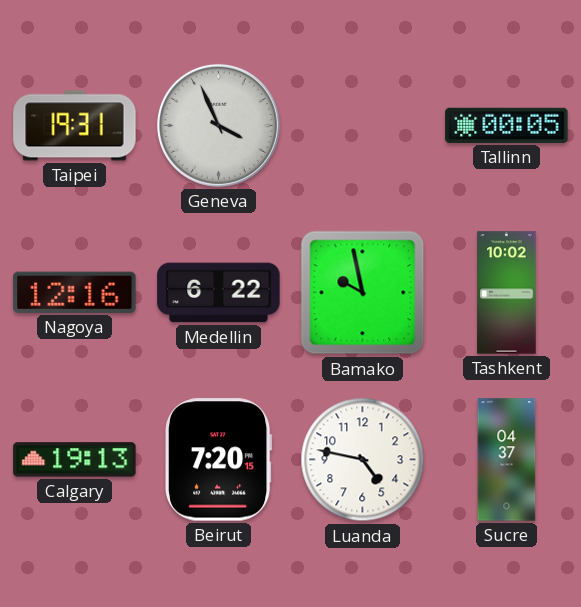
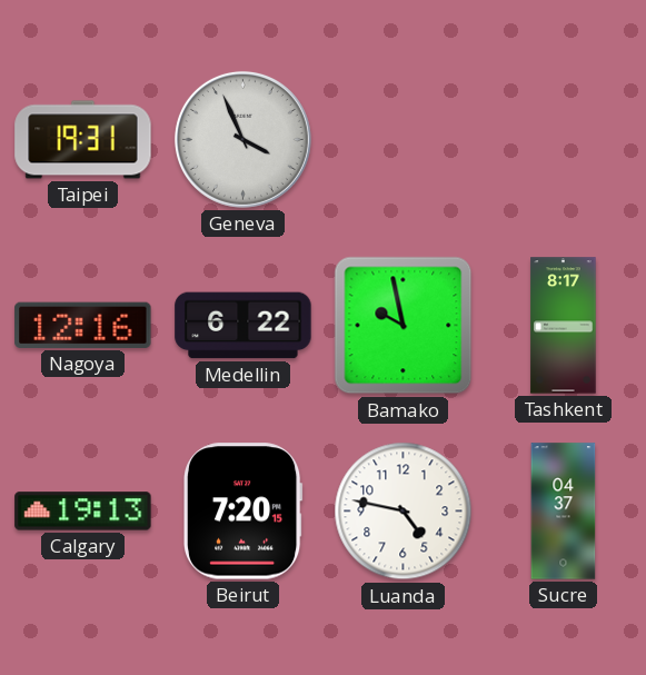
Tallinn: 00:05 -> none
Tashkent: 10:02 -> 8:17
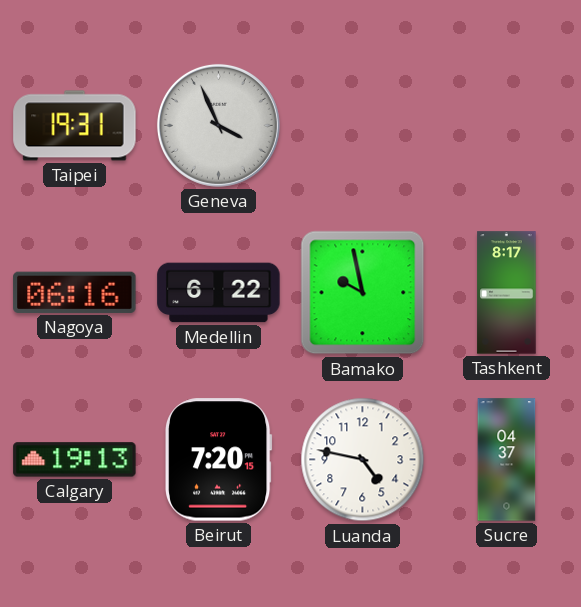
Nagoya: 12:16 -> 06:16
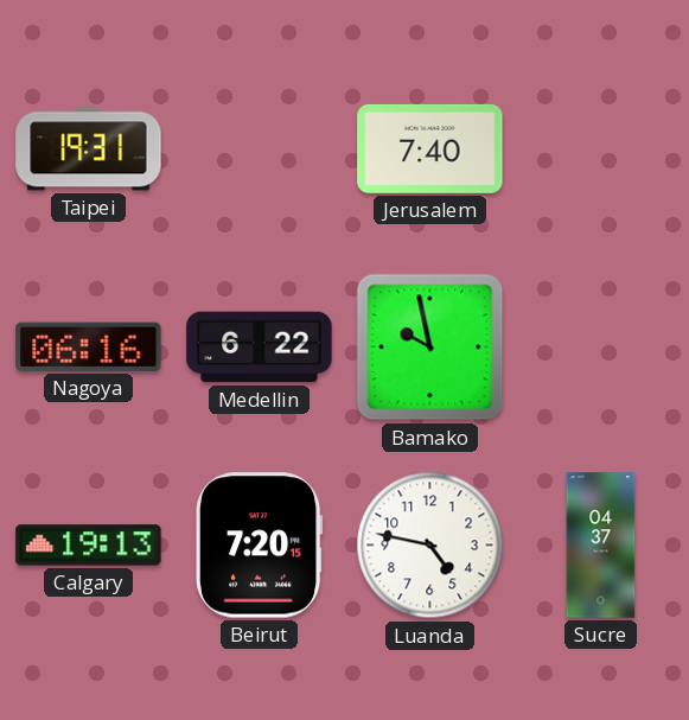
Geneva: 3:56 -> none
Jerusalem: none -> 7:40
Tashkent: 8:17 -> none
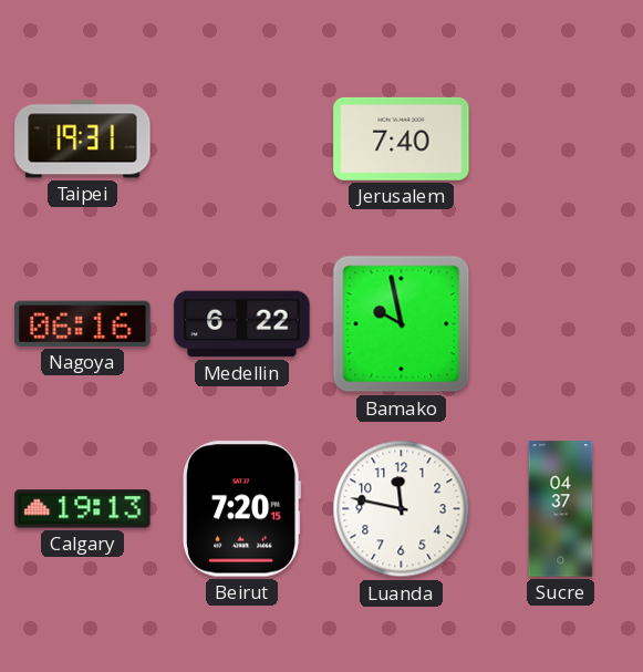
Luanda: 4:47 -> 11:47
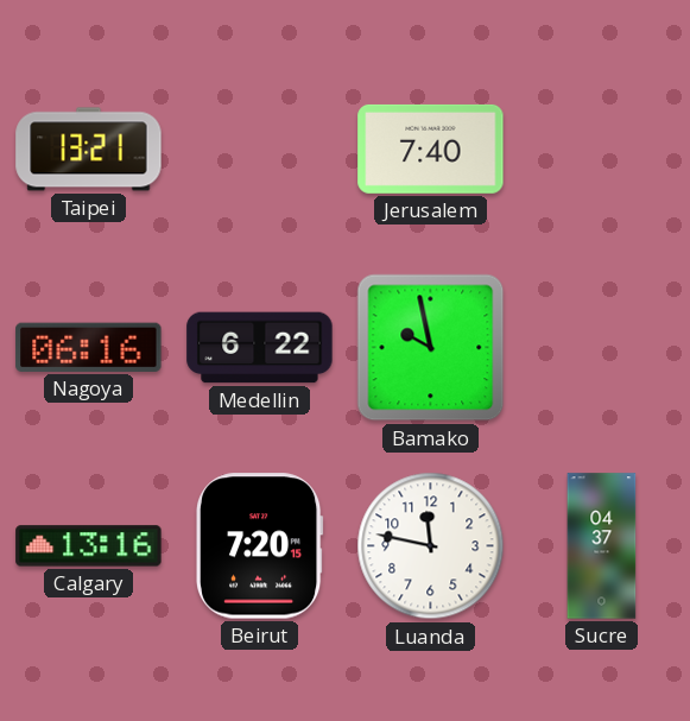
Taipei: 19:31 -> 13:21
Calgary: 19:13 -> 13:16
